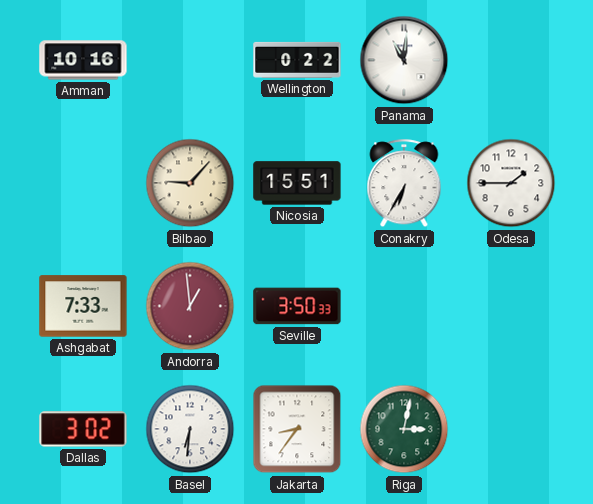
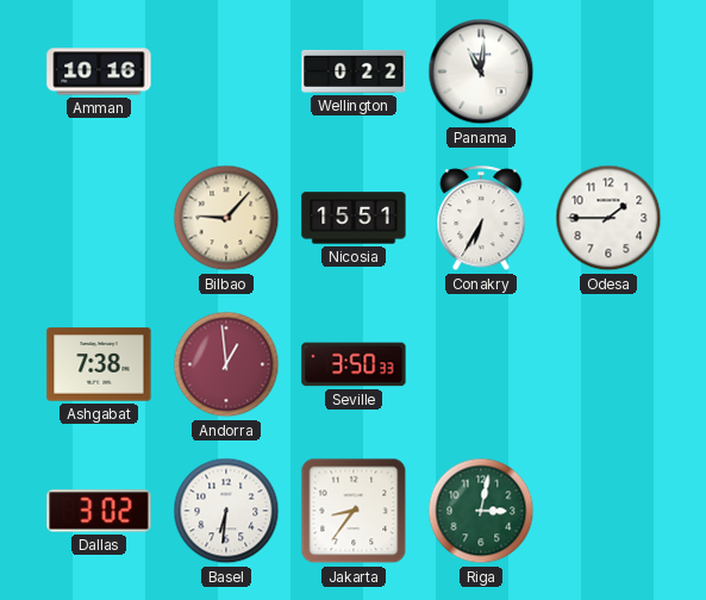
Ashgabat: 7:33 -> 7:38
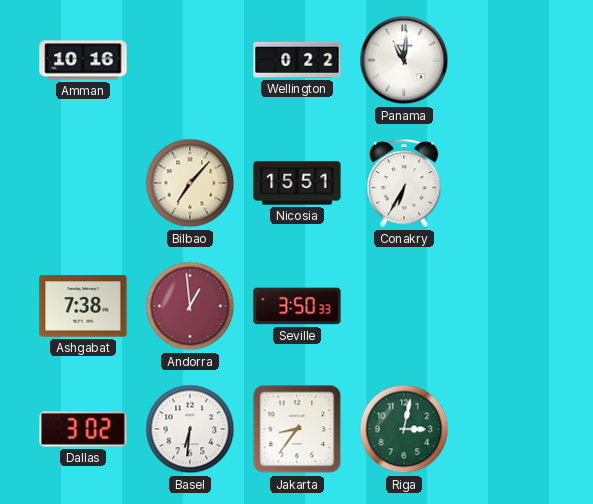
Bilbao: 9:07 -> 7:07
Odesa: 1:45 -> none
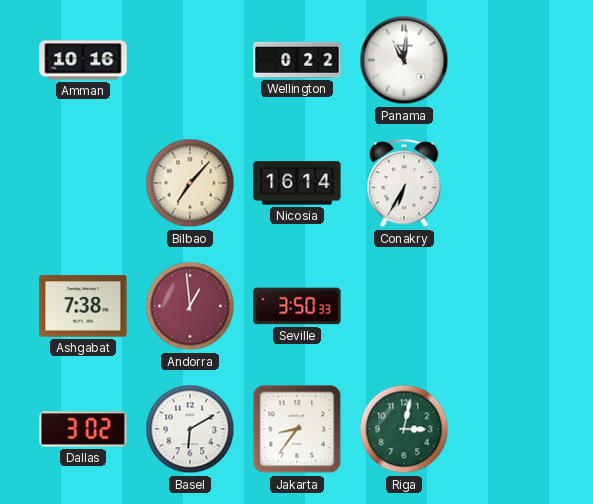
Nicosia: 15:51 -> 16:14
Basel: 6:31 -> 6:10
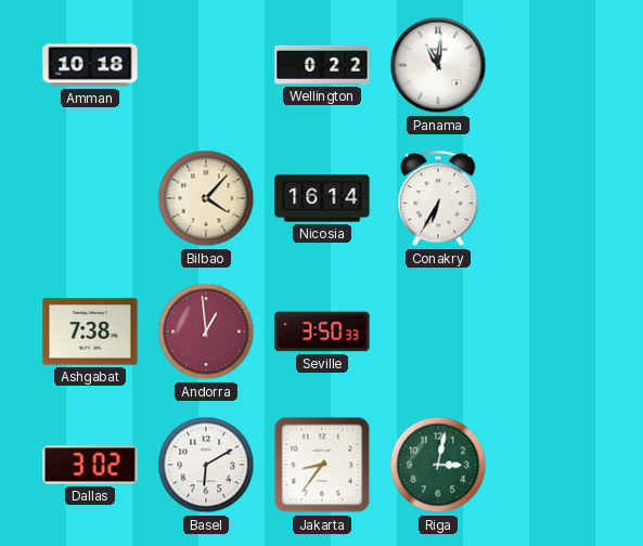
Amman: 10:16 -> 10:18
Bilbao: 7:07 -> 4:07
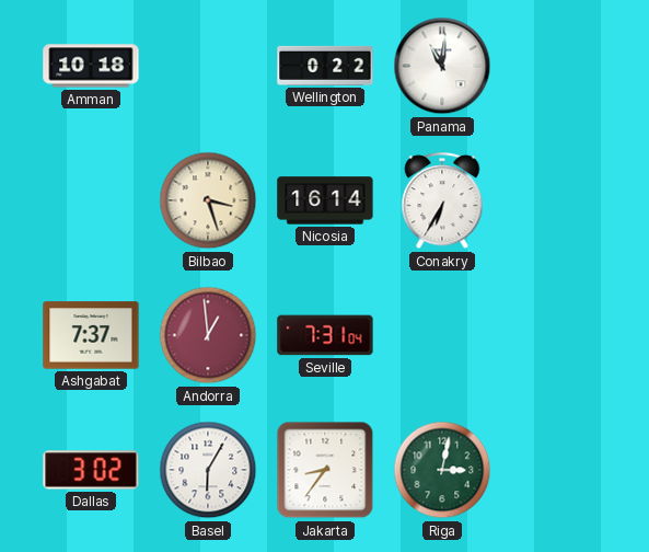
Bilbao: 4:07 -> 3:27
Ashgabat: 7:38 -> 7:37
Seville: 3:50 -> 7:31
Basel: 6:10 -> 6:05
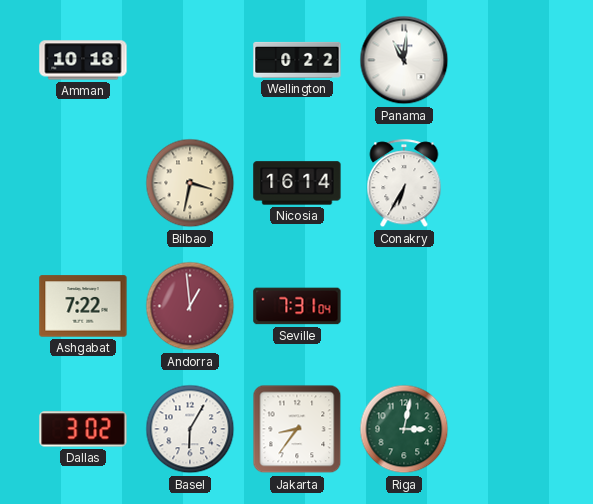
Bilbao: 3:27 -> 3:32
Ashgabat: 7:37 -> 7:22
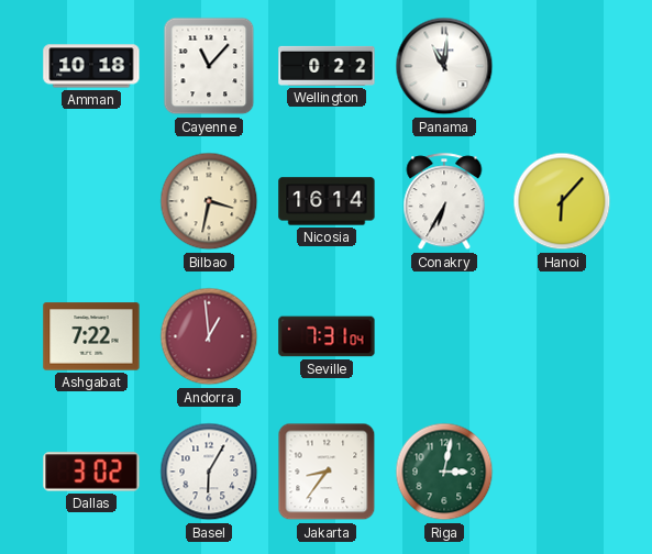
Cayenne: none -> 11:07
Hanoi: none -> 6:07
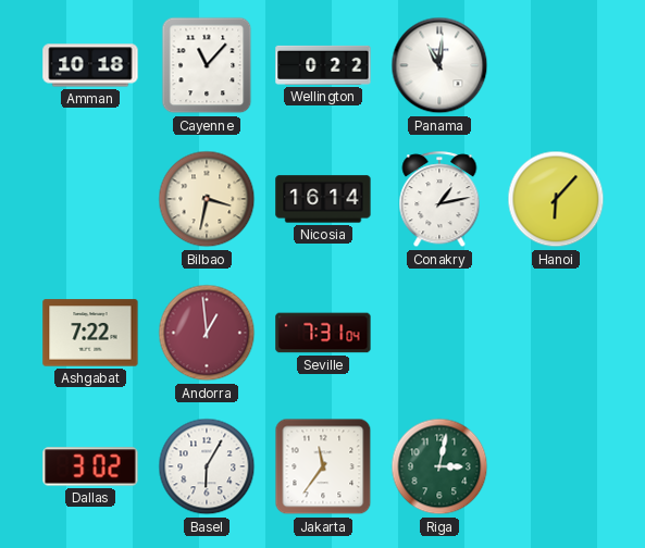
Conakry: 6:35 -> 1:13
Jakarta: 8:36 -> 11:36
